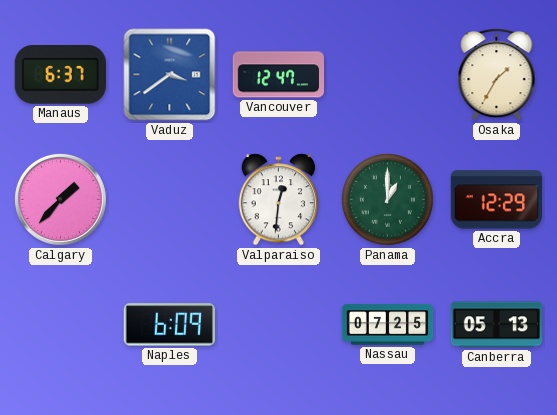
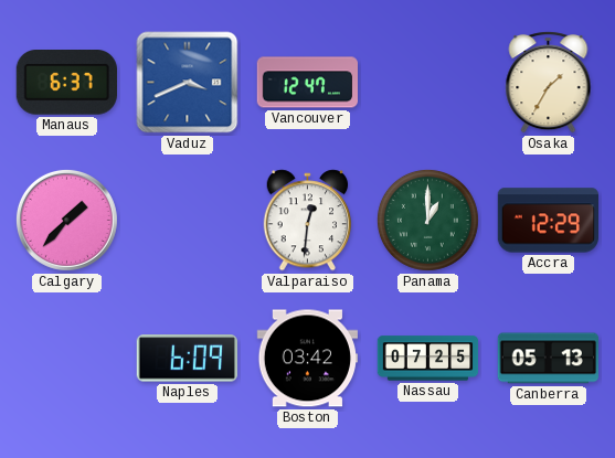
Vaduz: 3:39 -> 3:41
Boston: none -> 03:42
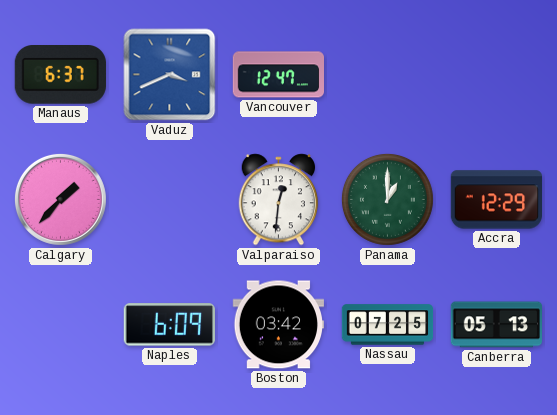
Osaka: 1:35 -> none
